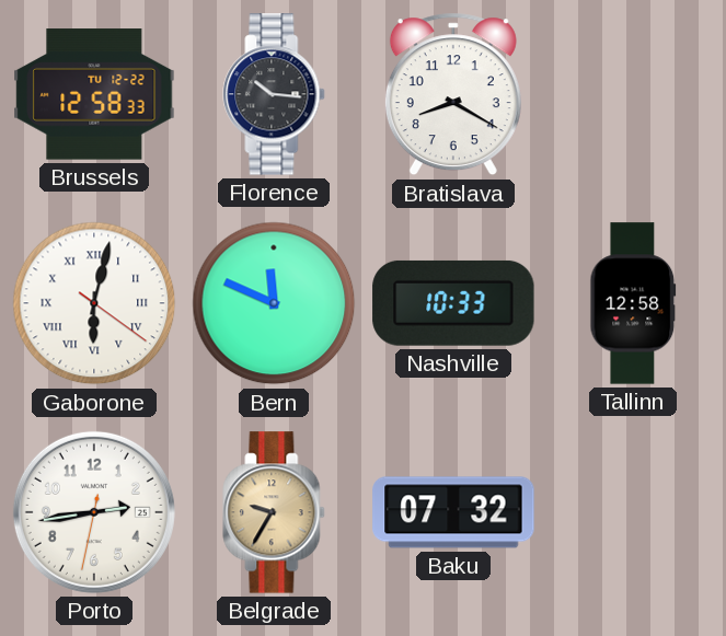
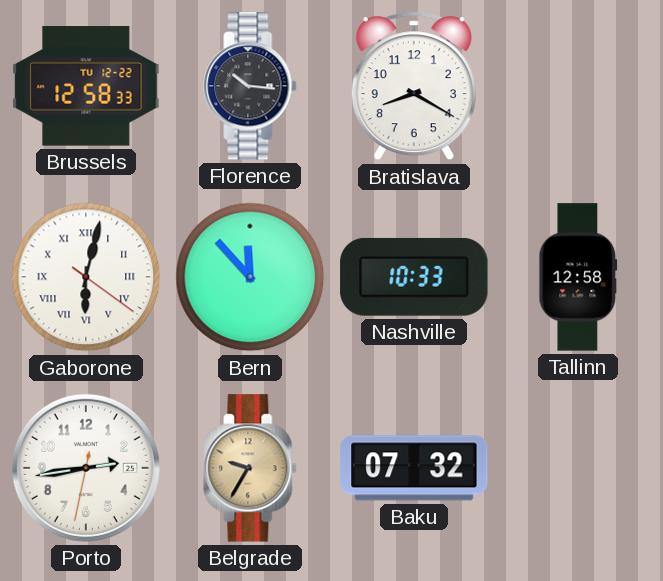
Bern: 11:49 -> 11:53
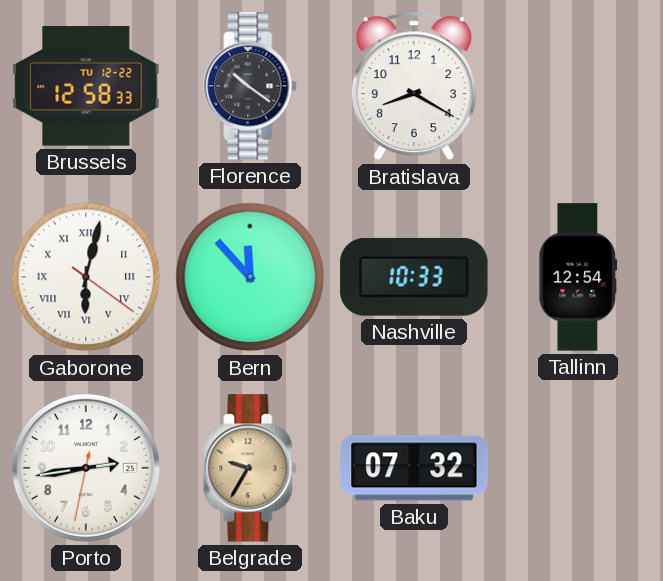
Florence: 10:16 -> 10:21
Tallinn: 12:58 -> 12:54
